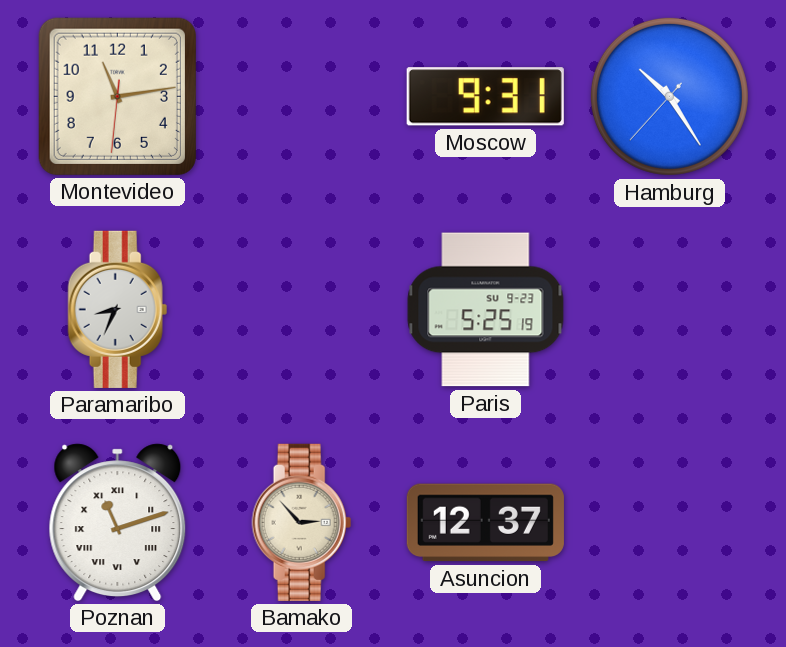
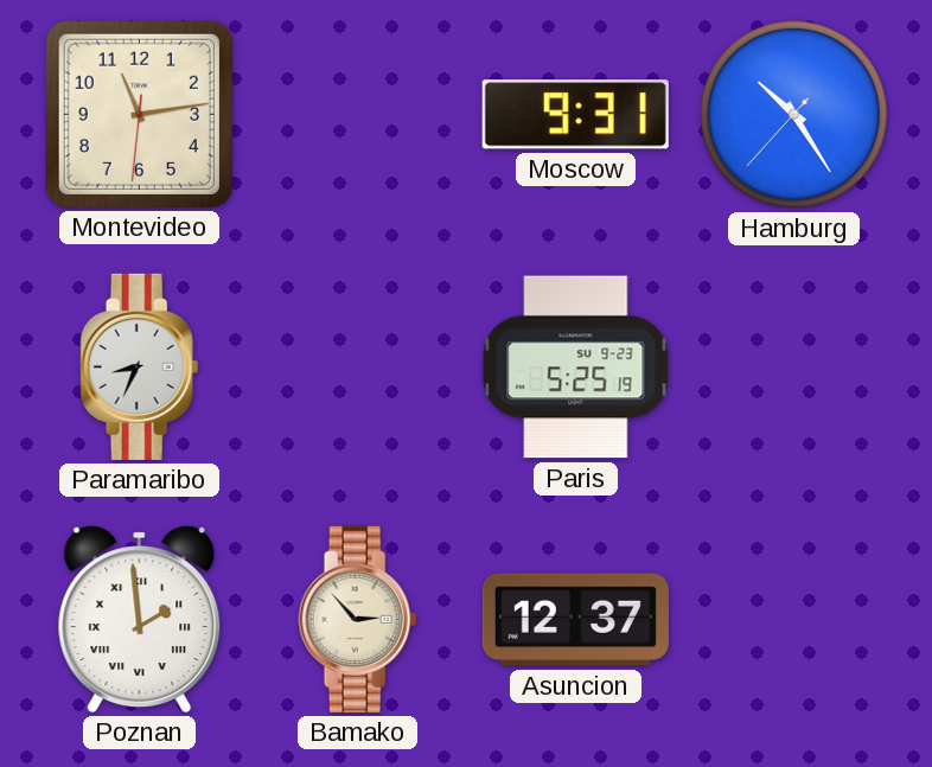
Poznan: 11:12 -> 1:59
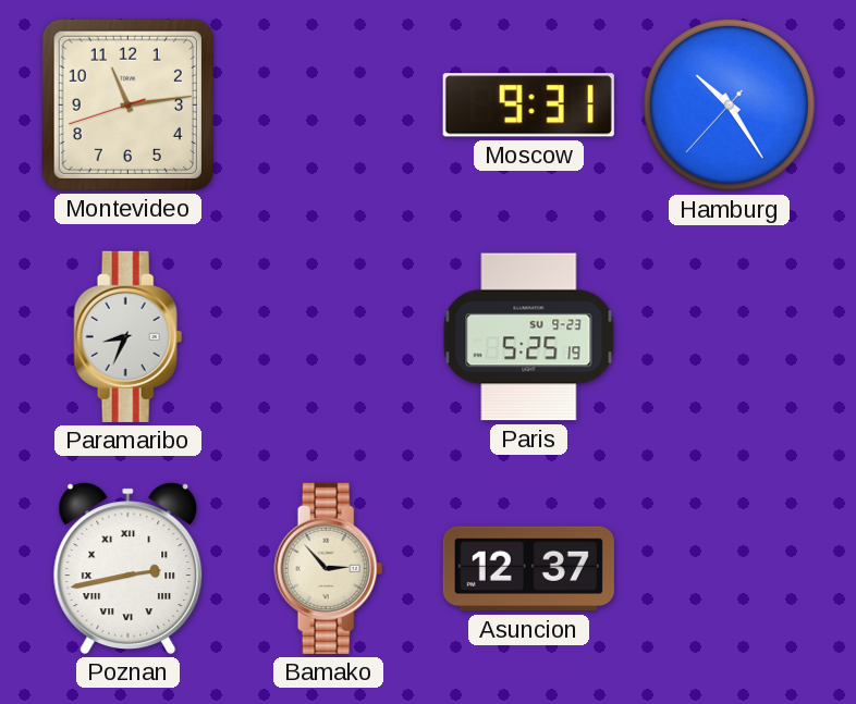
Montevideo: 11:13:31 -> 11:13:42
Poznan: 1:59 -> 2:43
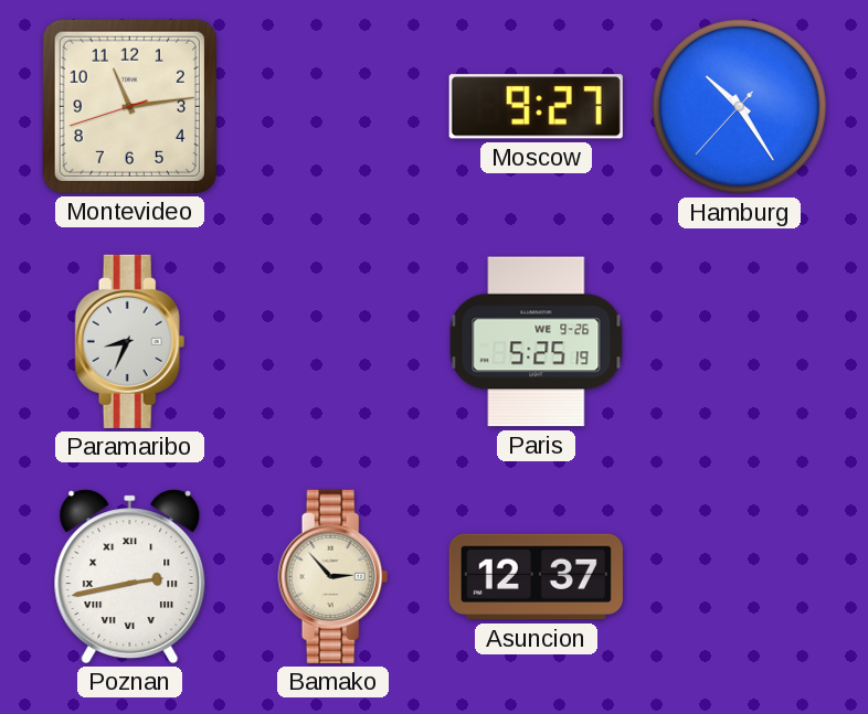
Moscow: 9:31 -> 9:27
Paris date: SU 9-23 -> WE 9-26
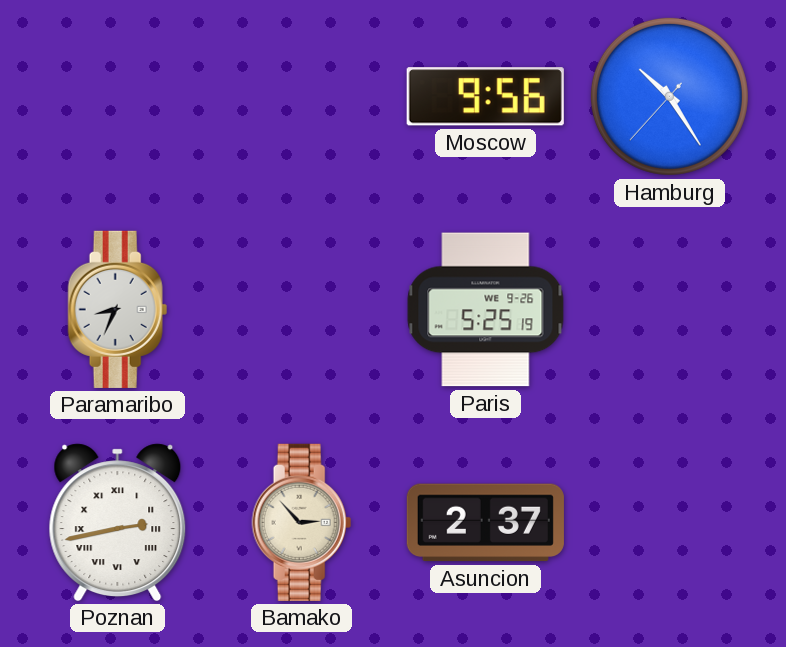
Montevideo: 11:13 -> none
Moscow: 9:27 -> 9:56
Asuncion: 12:37 -> 2:37
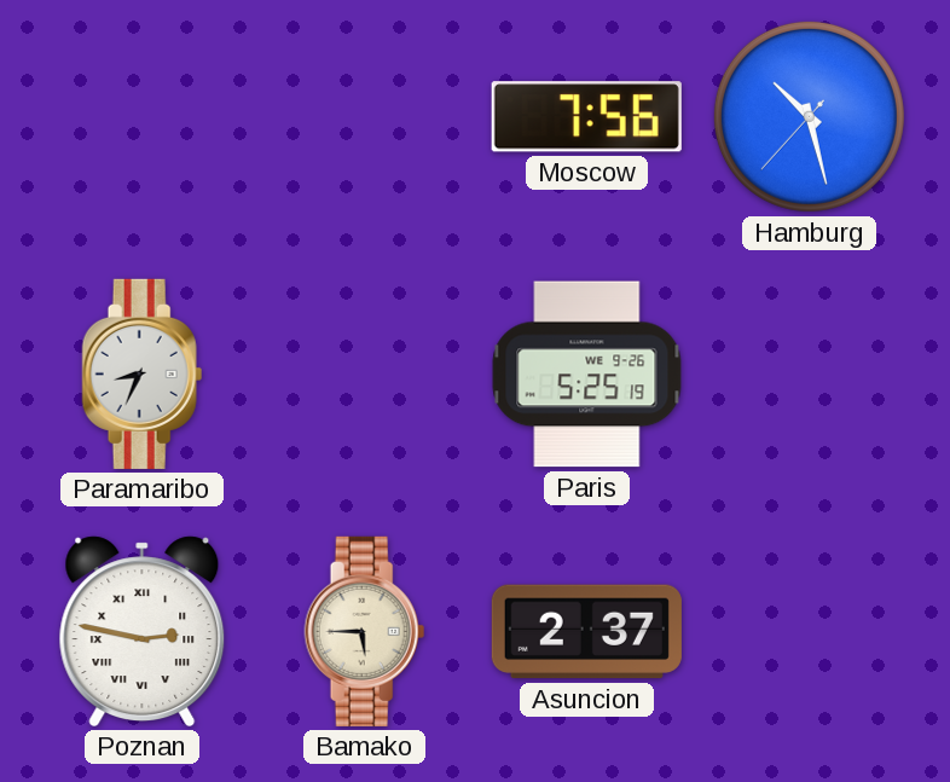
Moscow: 9:56 -> 7:56
Hamburg: 10:24 -> 10:27
Poznan: 2:43 -> 2:47
Bamako: 2:53 -> 5:45
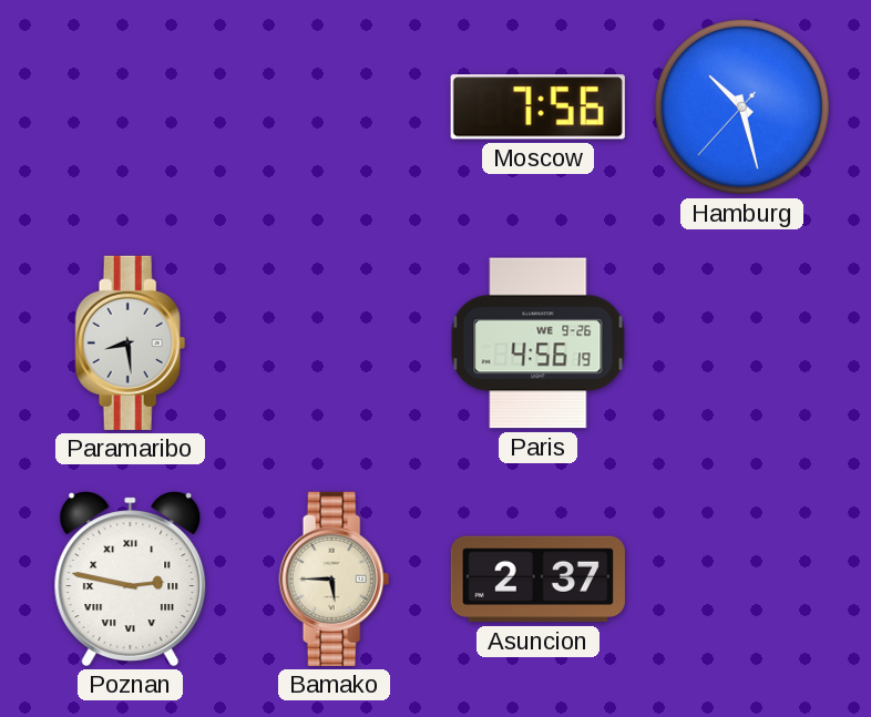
Paramaribo: 8:34 -> 8:29
Paris: 5:25 -> 4:56
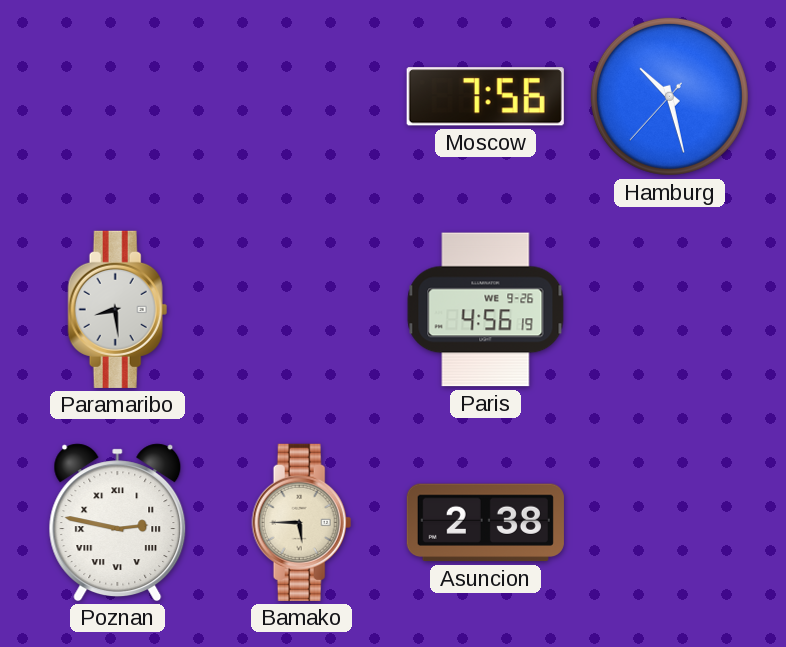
Asuncion: 2:37 -> 2:38
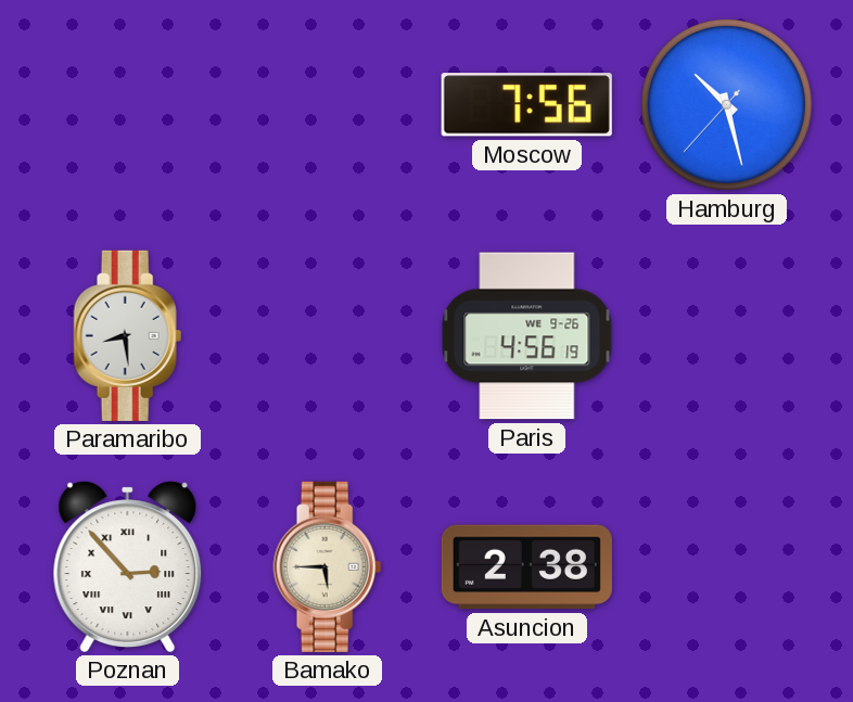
Poznan: 2:47 -> 2:53
